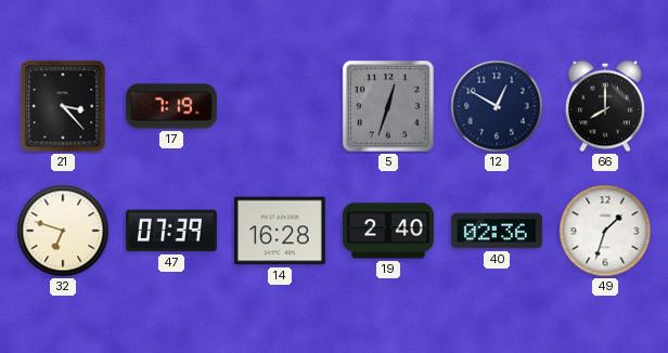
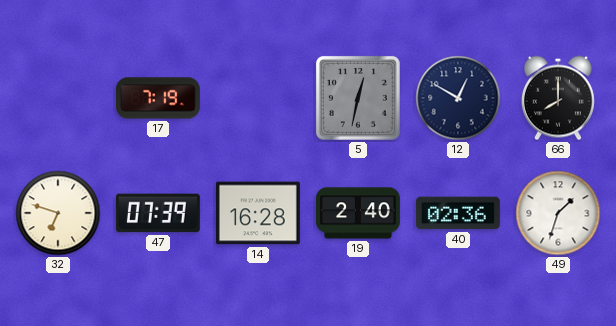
21: 3:23 -> none
5: 12:33 -> 12:32
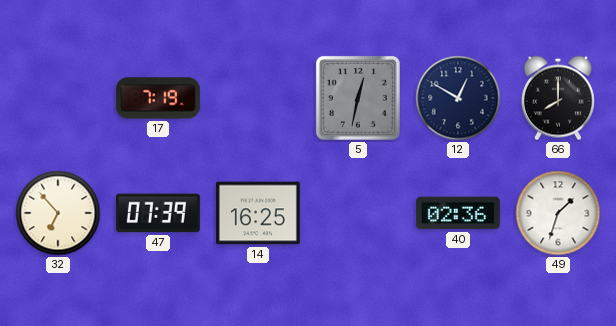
32: 6:48 -> 6:53
14: 16:28 -> 16:25
19: 2:40 -> none
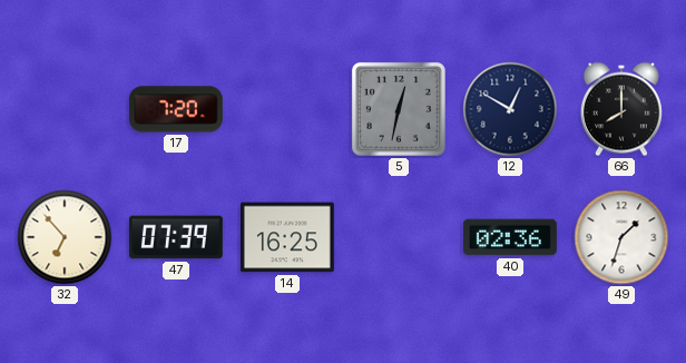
17: 7:19 -> 7:20
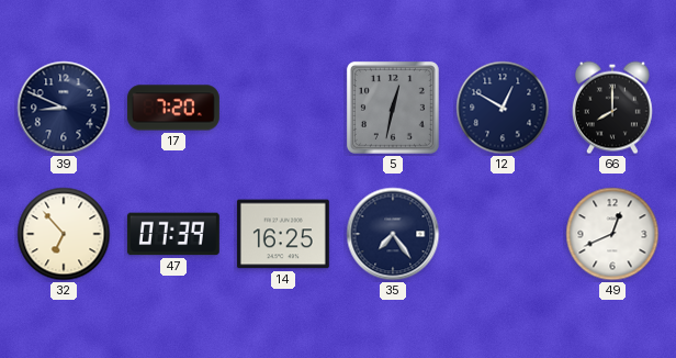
39: none -> 8:49
35: none -> 7:24
40: 02:36 -> none
49: 1:33 -> 12:41
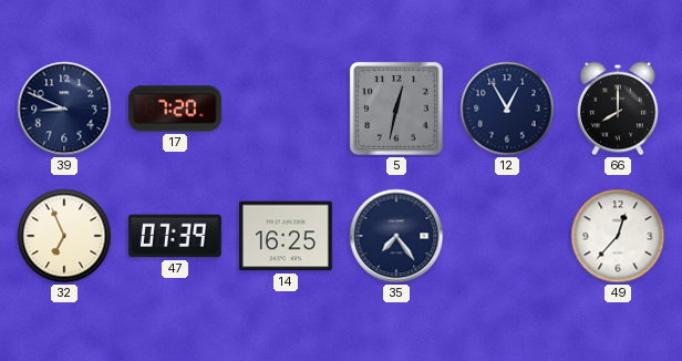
12: 12:50 -> 12:55
32: 6:53 -> 6:56
49: 12:41 -> 12:37
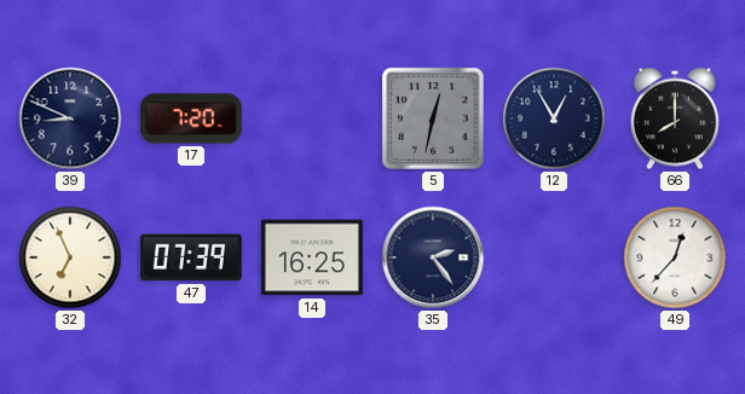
35: 7:24 -> 2:24
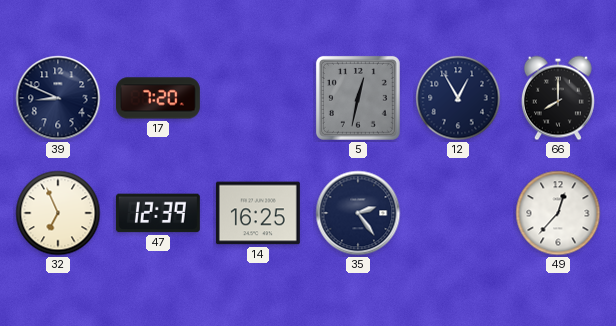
47: 07:39 -> 12:39
